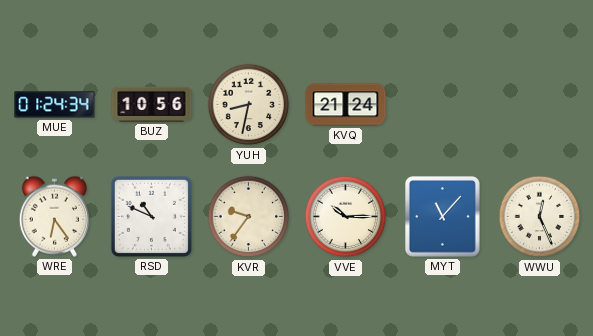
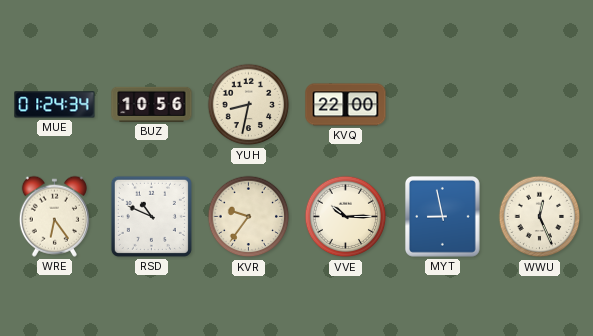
KVQ: 21:24 -> 22:00
MYT: 11:07 -> 8:58
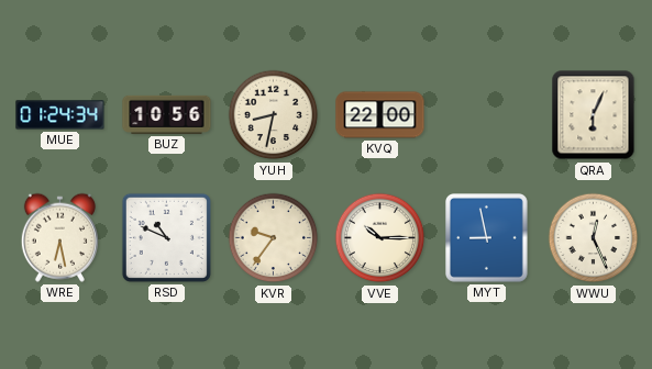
QRA: none -> 6:04
WRE: 6:24 -> 6:28
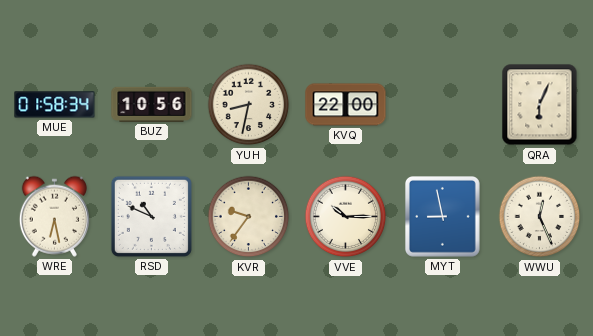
MUE: 01:24 -> 01:58
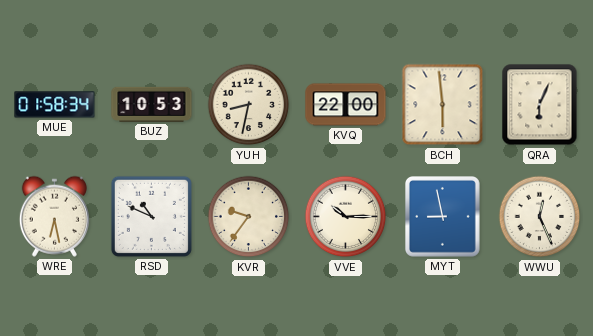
BUZ: 10:56 -> 10:53
BCH: none -> 5:59
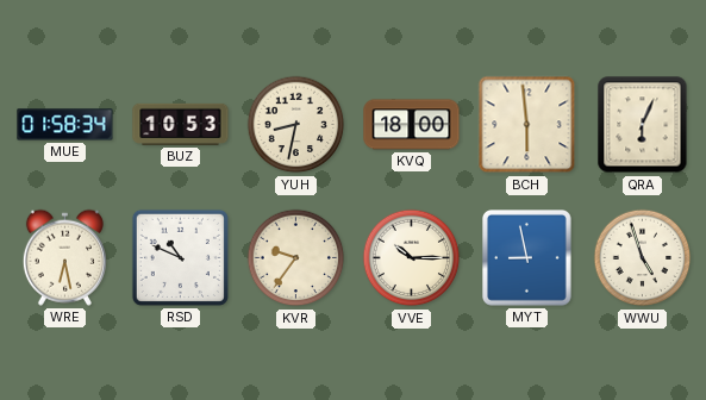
KVQ: 22:00 -> 18:00
WWU: 12:26 -> 4:57
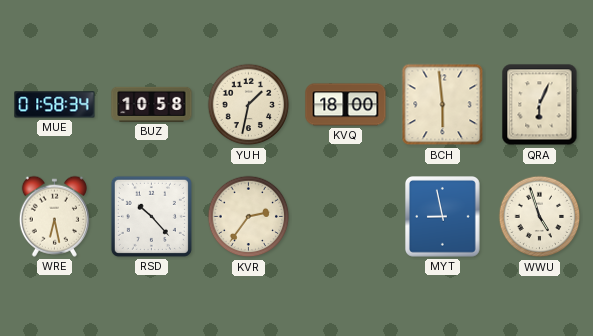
BUZ: 10:53 -> 10:58
YUH: 8:32 -> 1:32
RSD: 10:49 -> 10:23
KVR: 9:36 -> 2:36
VVE: 10:15 -> none
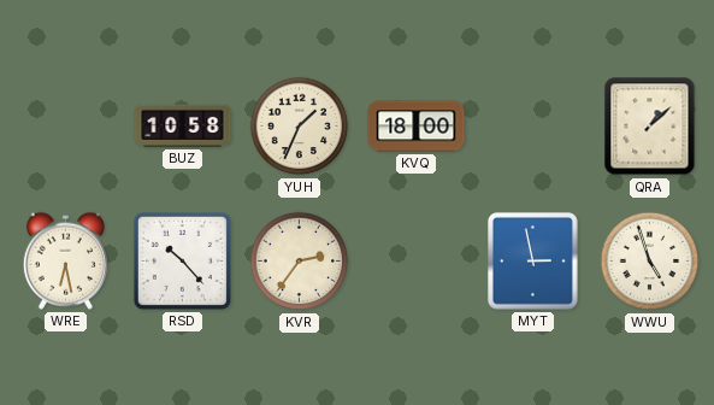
MUE: 01:58 -> none
YUH: 1:32 -> 1:34
BCH: 5:59 -> none
QRA: 6:04 -> 1:08
MYT: 8:58 -> 2:58
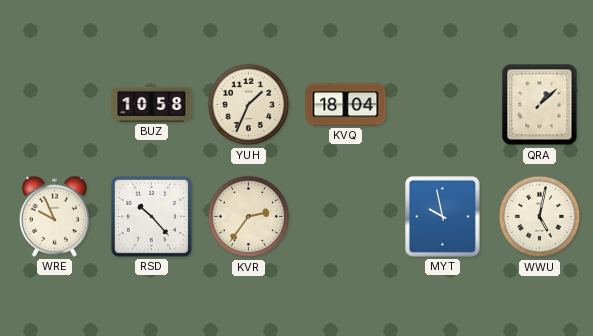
KVQ: 18:00 -> 18:04
WRE: 6:28 -> 9:56
MYT: 2:58 -> 9:58
WWU: 4:57 -> 5:02
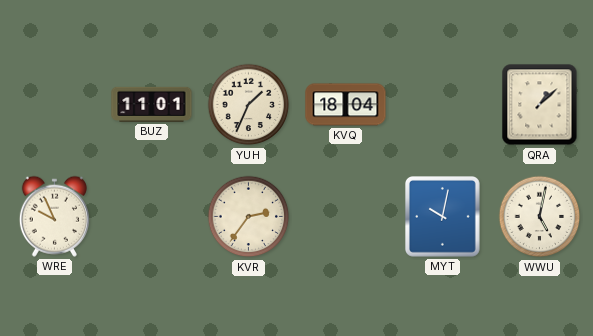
BUZ: 10:58 -> 11:01
RSD: 10:23 -> none
MYT: 9:58 -> 10:02
